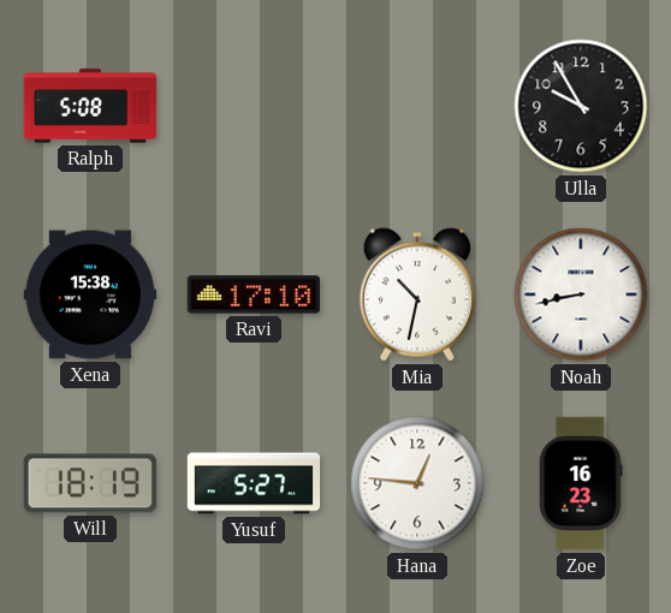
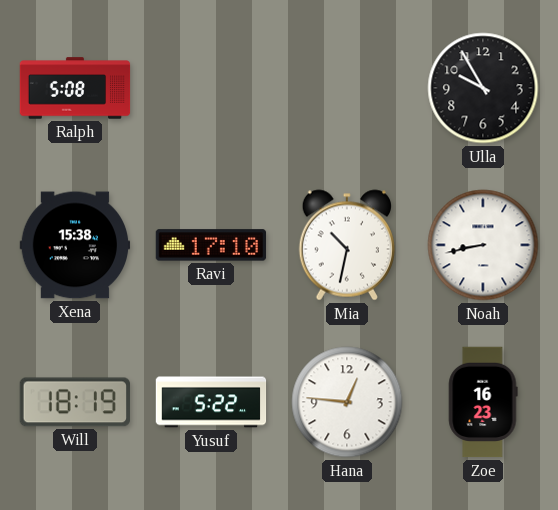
Yusuf: 5:27 -> 5:22
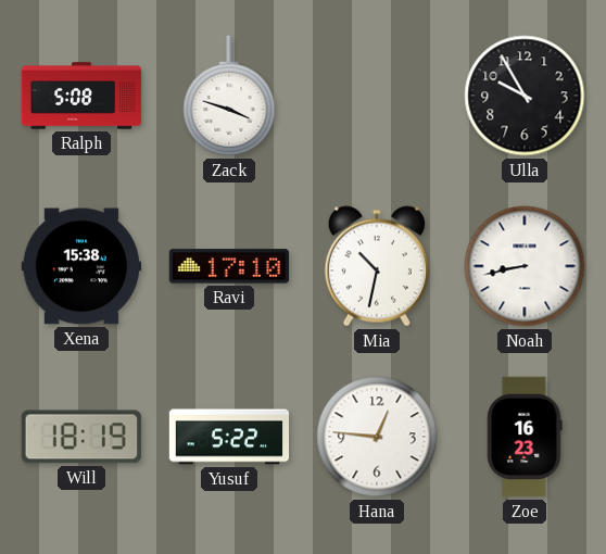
Zack: none -> 3:48
